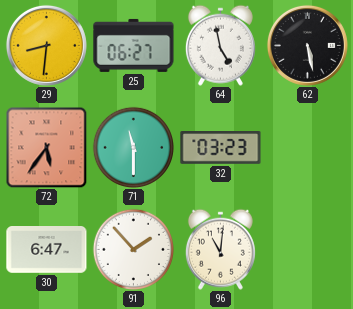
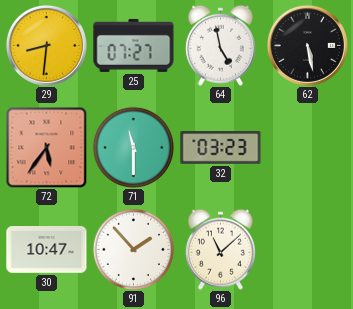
25: 06:27 -> 07:27
30: 6:47 -> 10:47
96: 11:01 -> 11:08
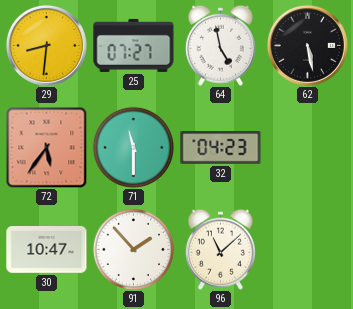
32: 03:23 -> 04:23
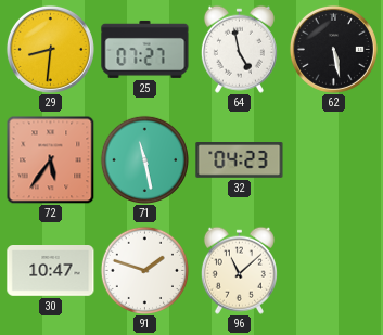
71: 11:30 -> 11:28
91: 1:53 -> 1:48
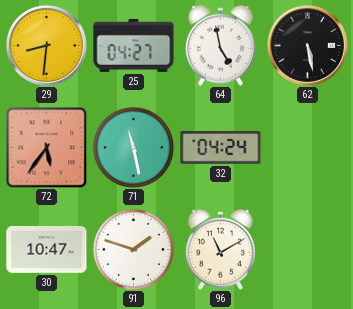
25: 07:27 -> 04:27
32: 04:23 -> 04:24
96: 11:08 -> 11:10
